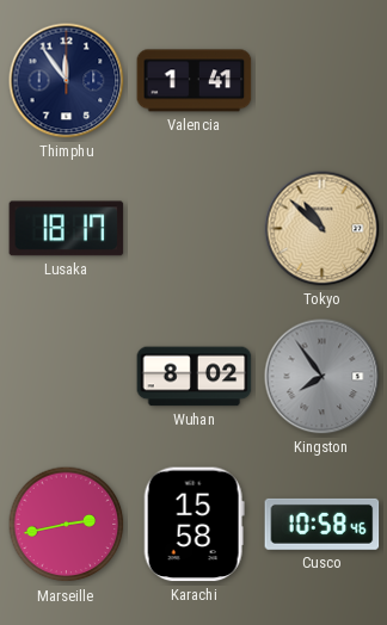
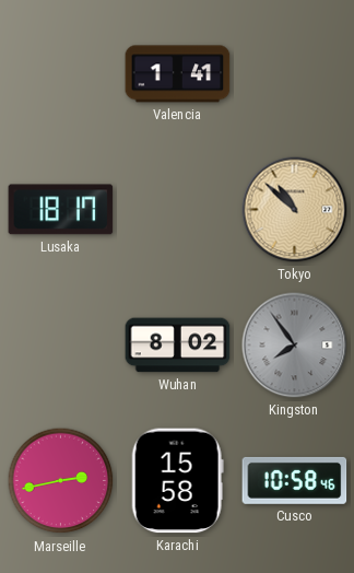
Thimphu: 11:54 -> none
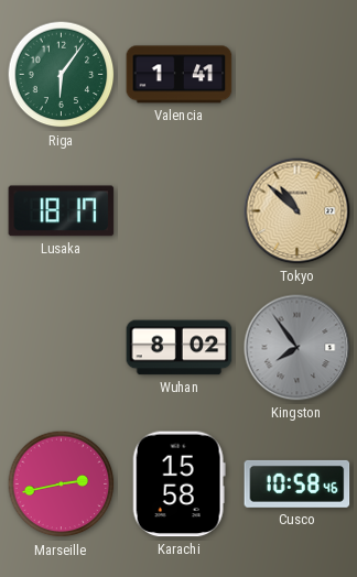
Riga: none -> 6:06
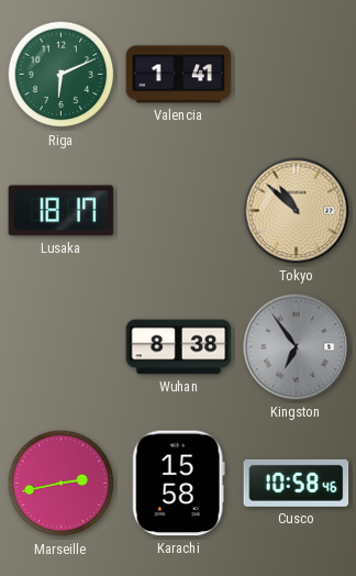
Riga: 6:06 -> 6:11
Wuhan: 8:02 -> 8:38
Kingston: 7:54 -> 6:54
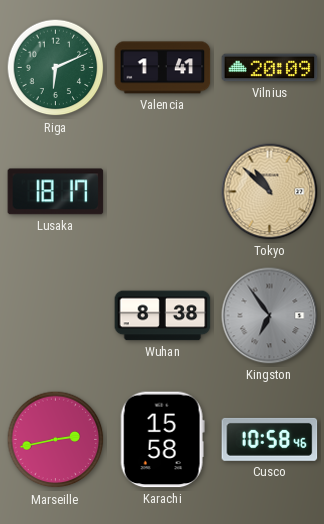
Vilnius: none -> 20:09
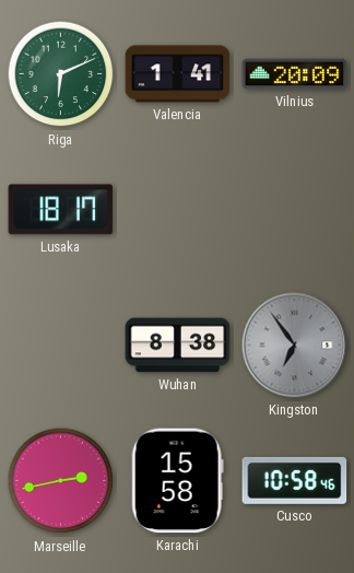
Tokyo: 10:52 -> none
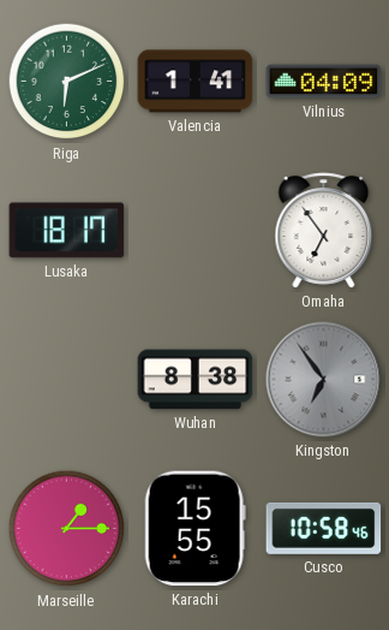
Vilnius: 20:09 -> 04:09
Omaha: none -> 6:54
Marseille: 2:43 -> 1:15
Karachi: 15:58 -> 15:55
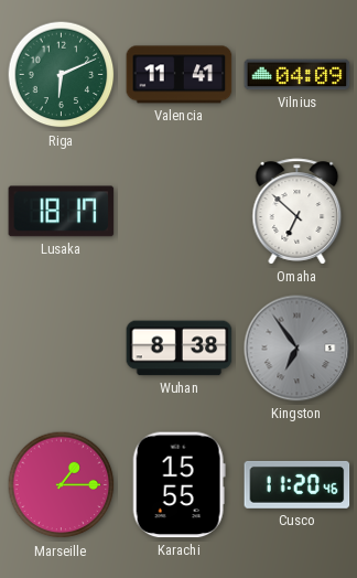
Valencia: 1:41 -> 11:41
Omaha: 6:54 -> 6:52
Cusco: 10:58 -> 11:20
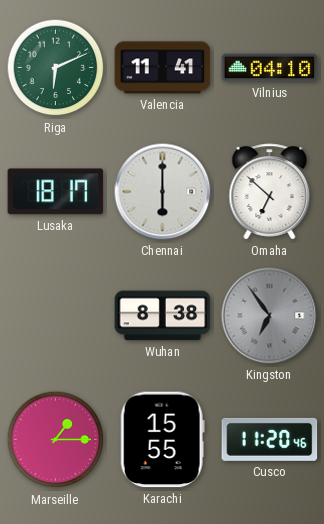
Vilnius: 04:09 -> 04:10
Chennai: none -> 6:00
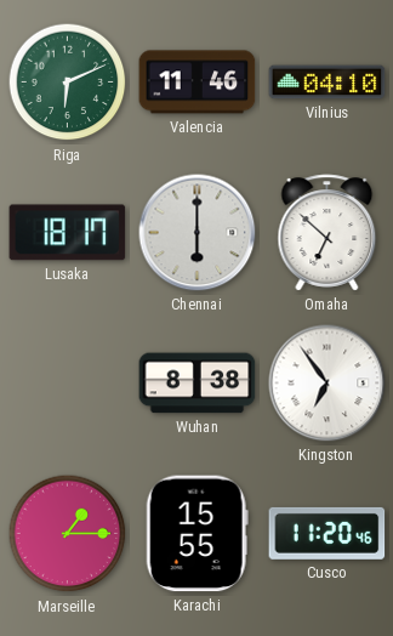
Valencia: 11:41 -> 11:46
Kingston dial: grey -> white
